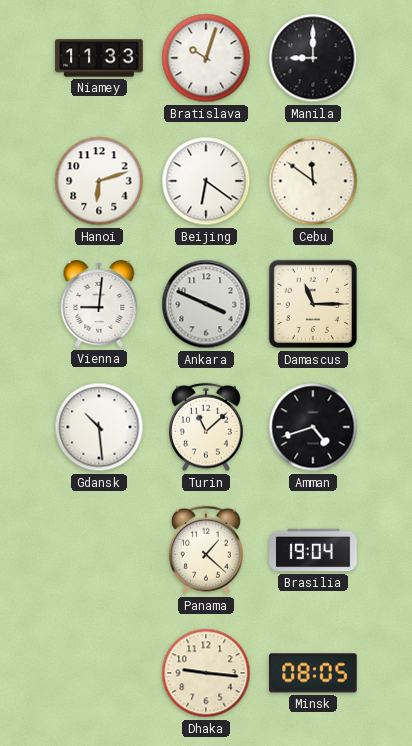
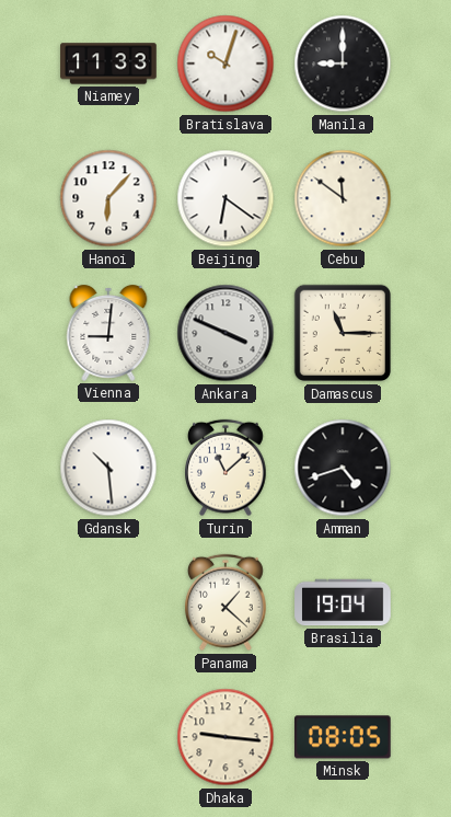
Hanoi: 6:12 -> 6:07
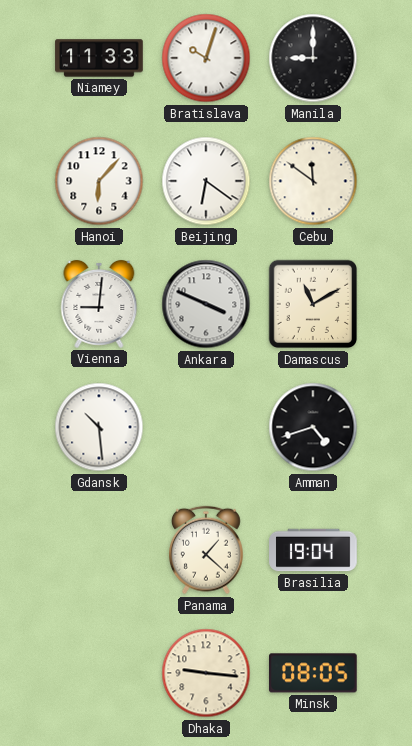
Damascus: 11:15 -> 11:10
Turin: 11:08 -> none
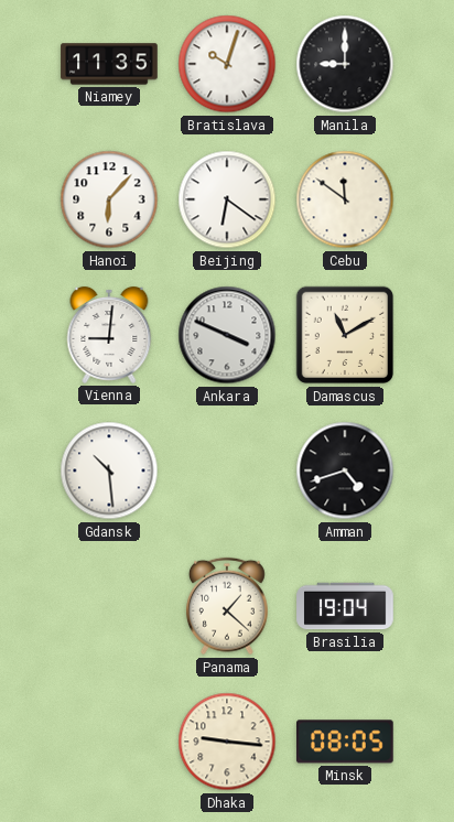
Niamey: 11:33 -> 11:35
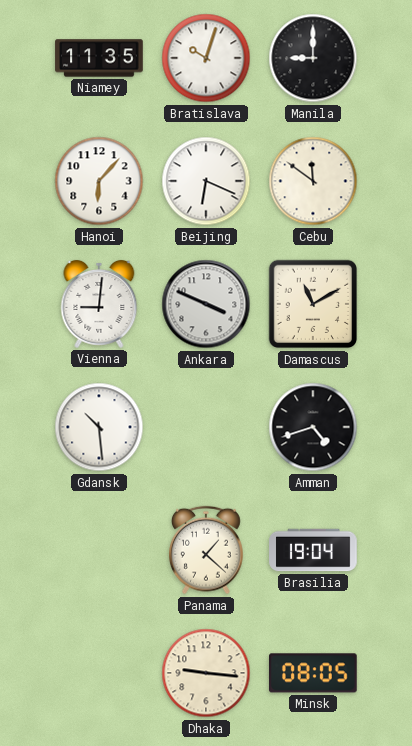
Beijing: 6:21 -> 6:19
